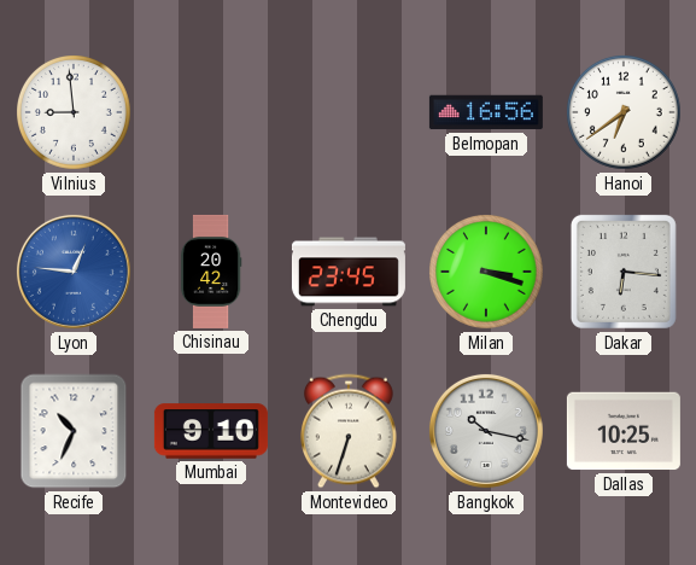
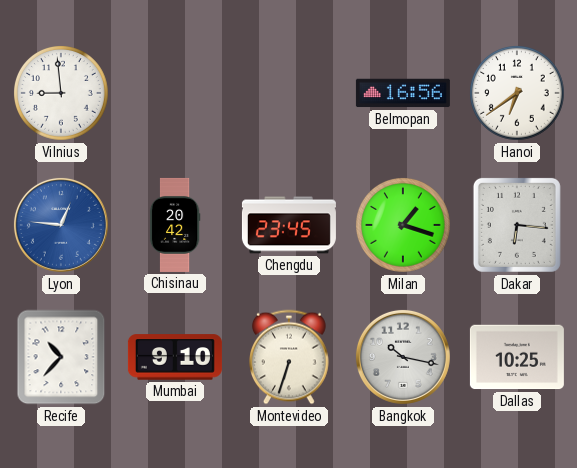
Milan: 3:18 -> 1:18
Recife: 10:34 -> 10:37
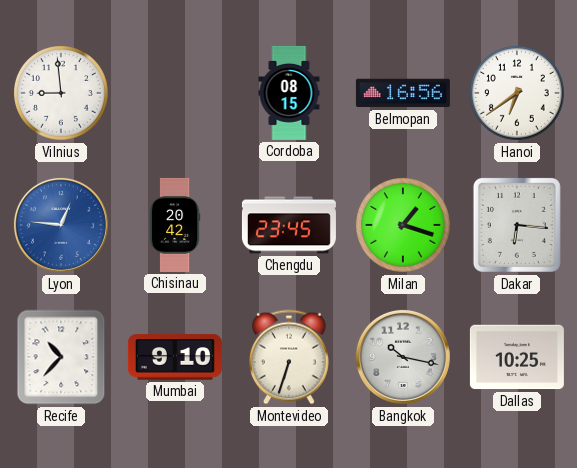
Cordoba: none -> 08:15
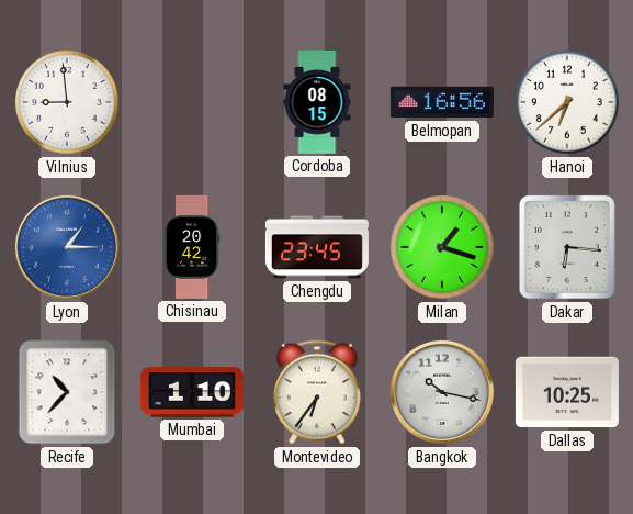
Hanoi: 6:39 -> 6:38
Lyon: 12:46 -> 1:15
Mumbai: 9:10 -> 1:10
Montevideo: 6:33 -> 6:36
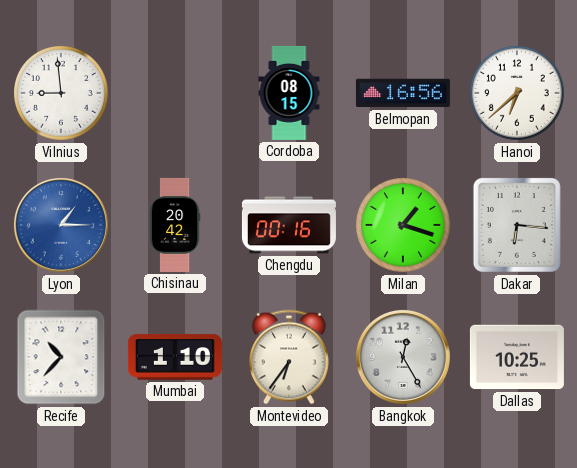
Chengdu: 23:45 -> 00:16
Bangkok: 10:17 -> 12:25
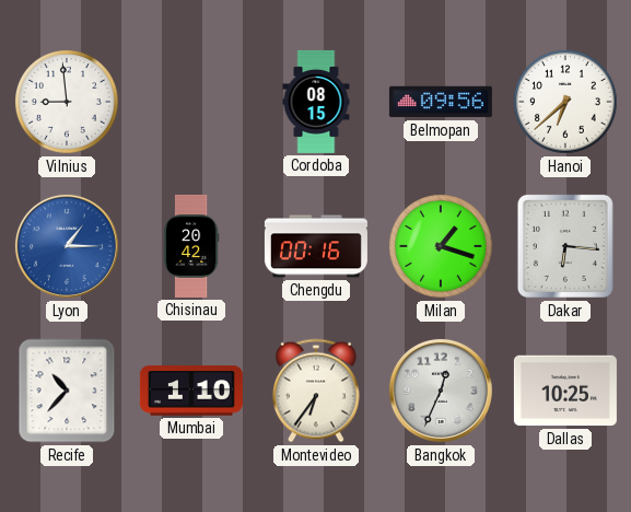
Belmopan: 16:56 -> 09:56
Bangkok: 12:25 -> 12:34
